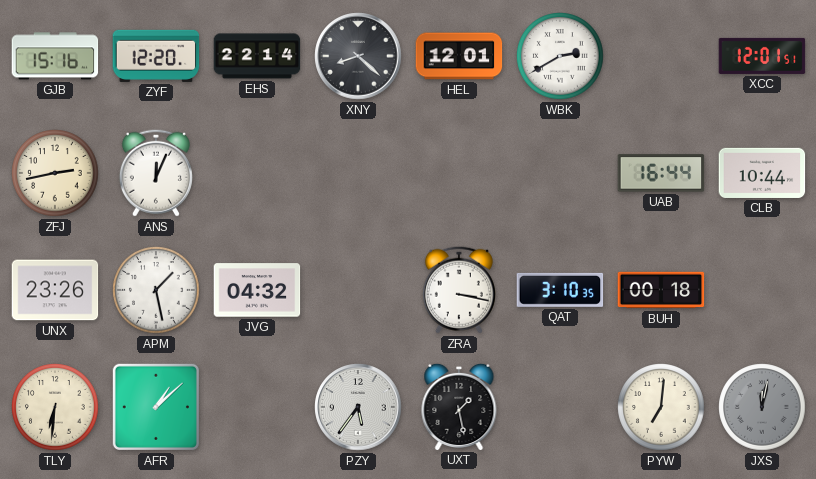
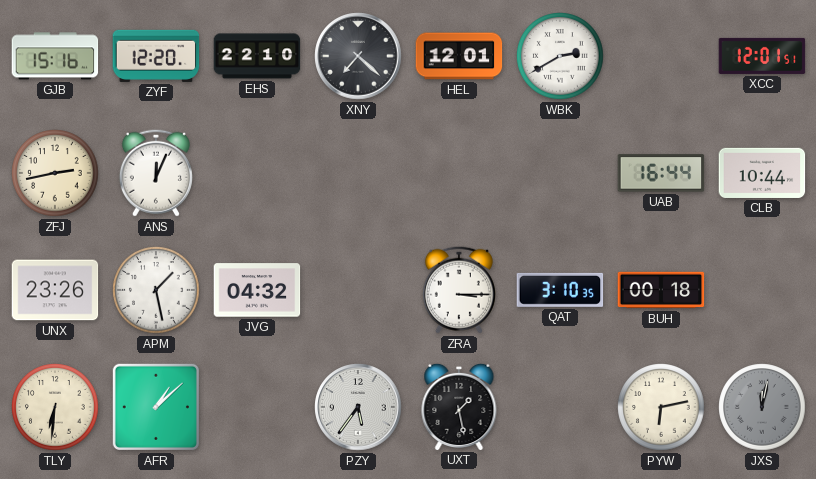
EHS: 22:14 -> 22:10
XNY: 8:22 -> 7:22
ZRA: 3:17 -> 3:15
PYW: 7:01 -> 6:13
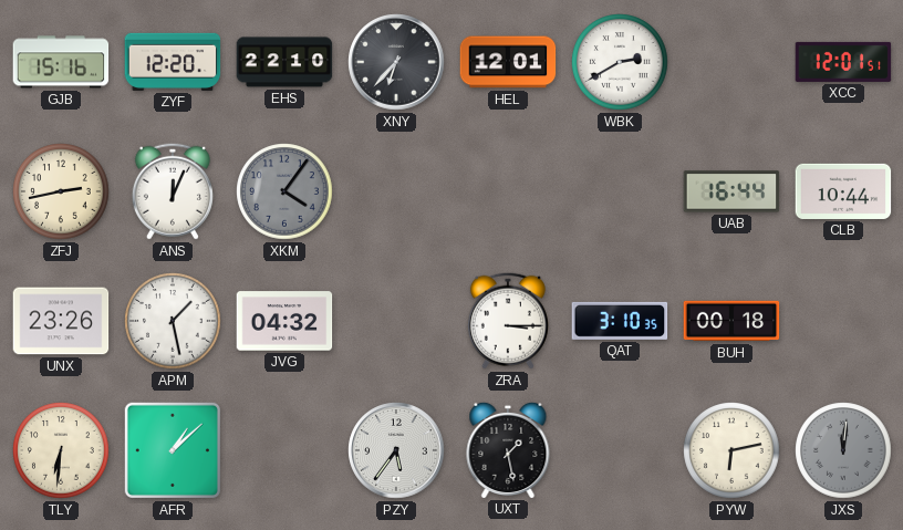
XNY: 7:22 -> 6:37
XKM: none -> 4:06
JXS: 12:02 -> 12:01
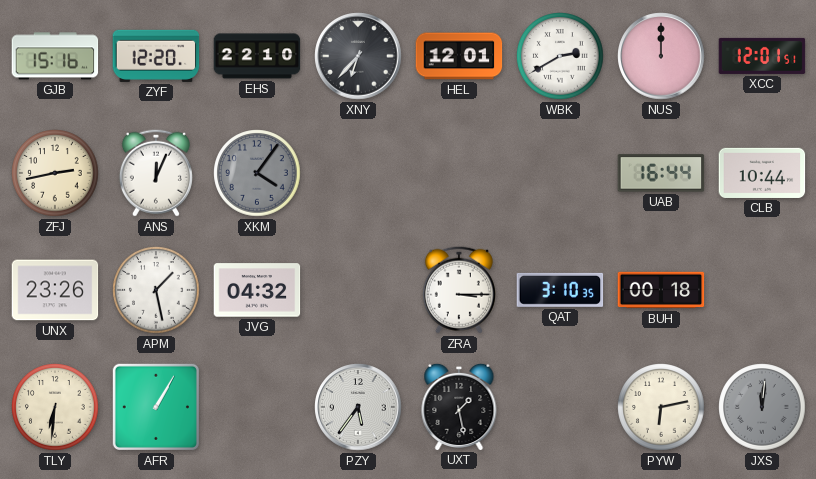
NUS: none -> 12:00
AFR: 1:08 -> 1:05
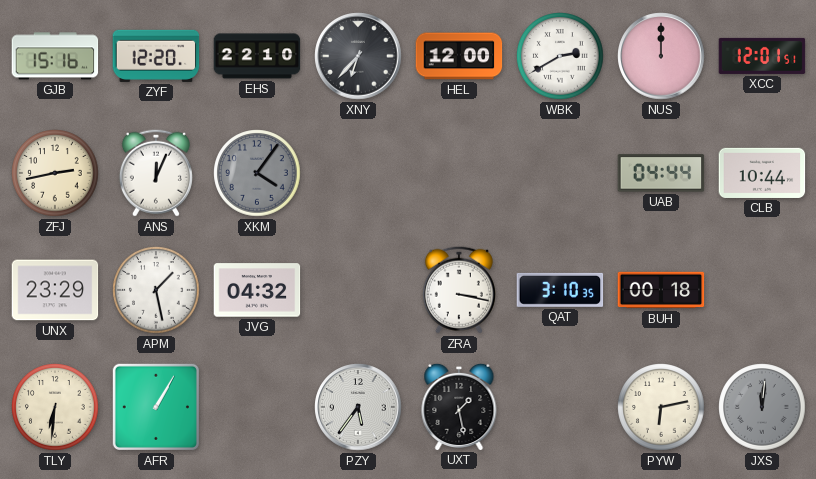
HEL: 12:01 -> 12:00
UAB: 16:44 -> 04:44
UNX: 23:26 -> 23:29
ZRA: 3:15 -> 3:17
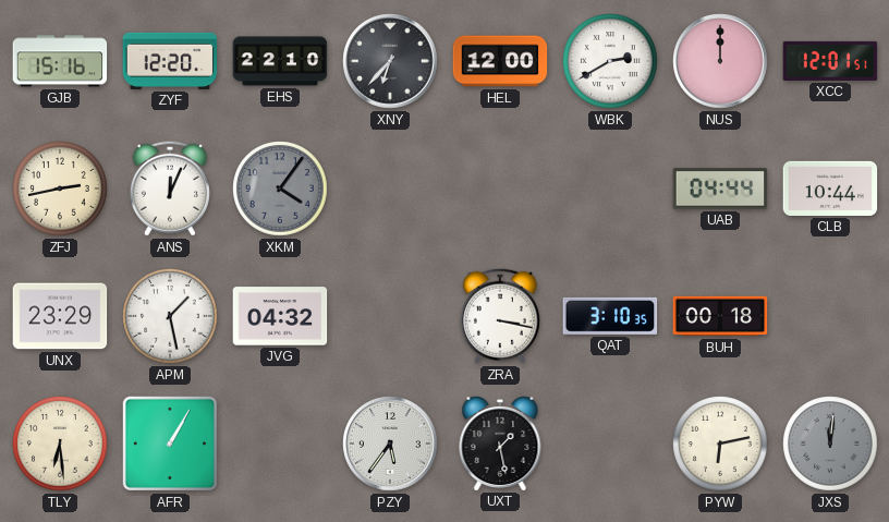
TLY: 6:31 -> 6:29
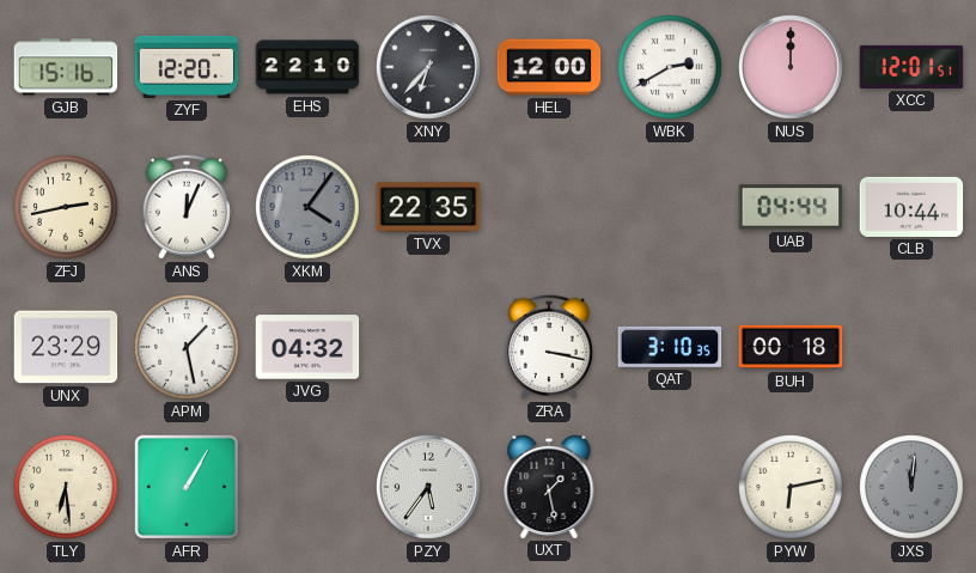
TVX: none -> 22:35
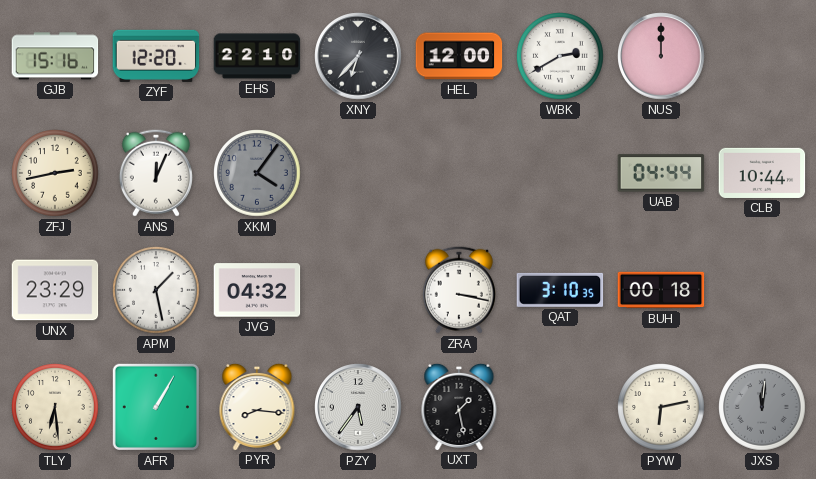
XCC: 12:01 -> none
TVX: 22:35 -> none
PYR: none -> 8:16
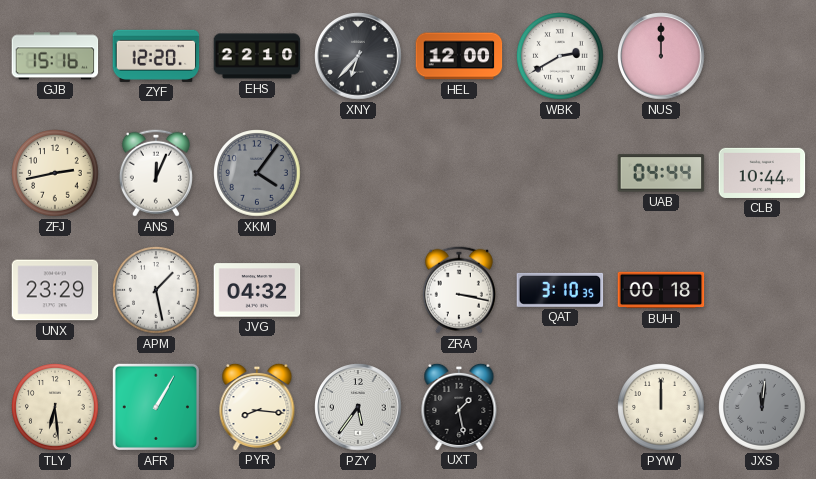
PYW: 6:13 -> 12:00
